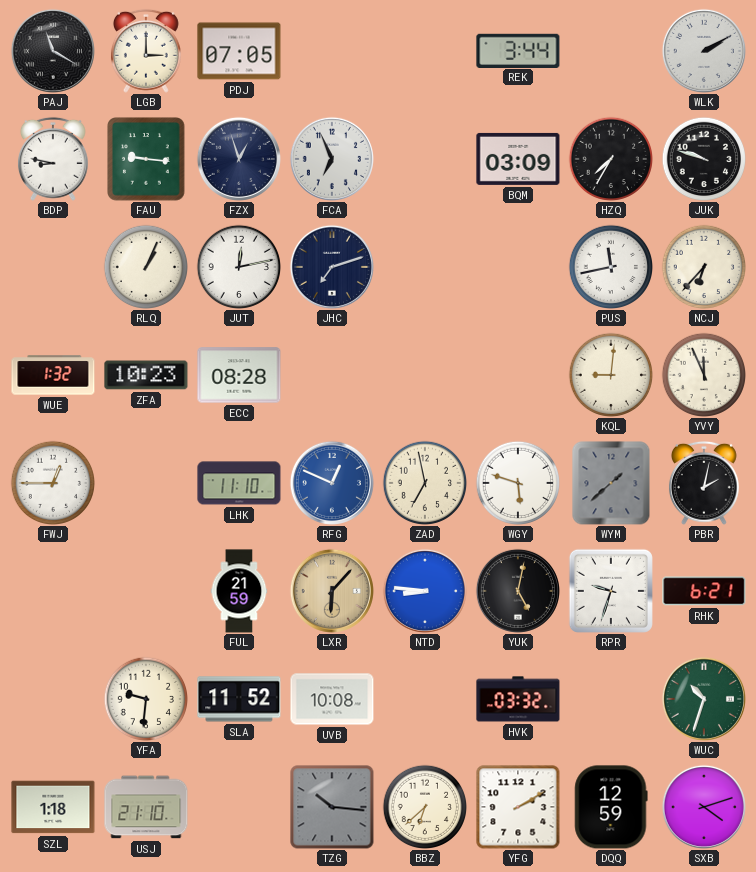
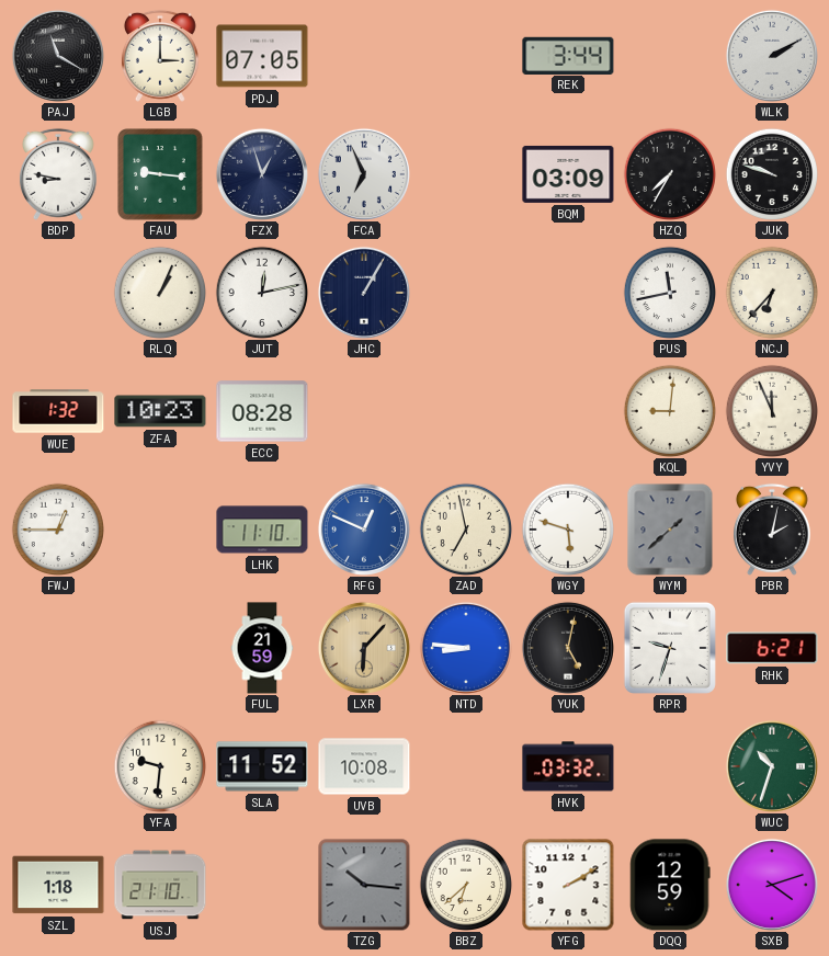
JHC: 7:12 -> 1:05
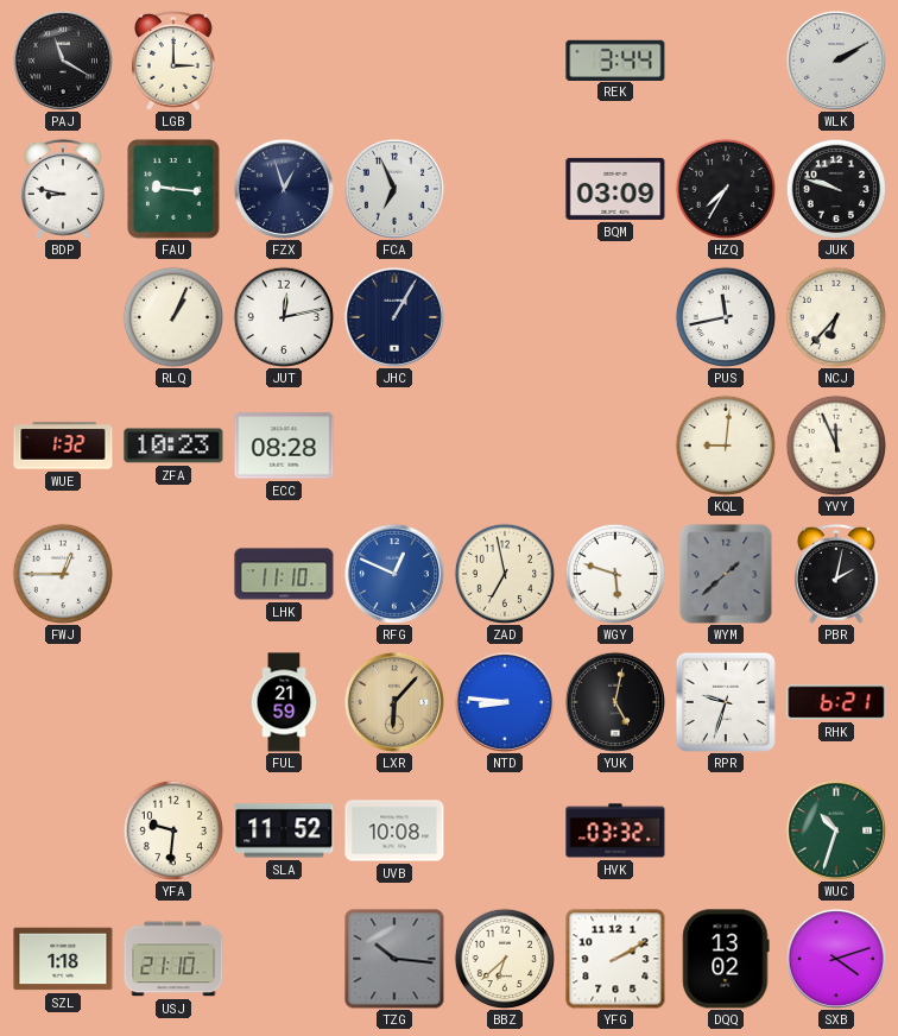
PDJ: 07:05 -> none
DQQ: 12:59 -> 13:02
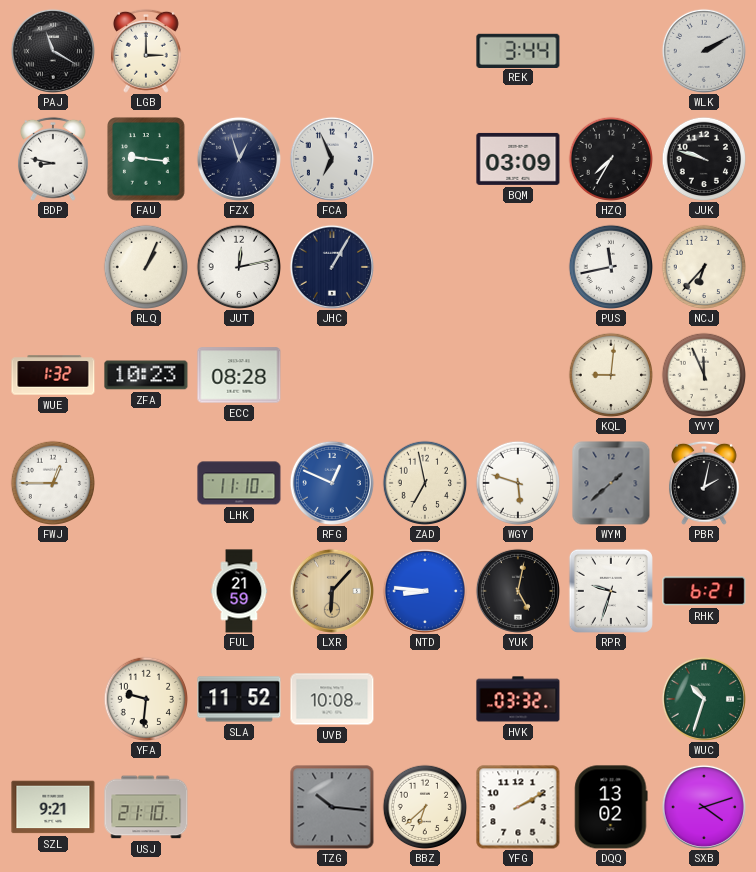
SZL: 1:18 -> 9:21
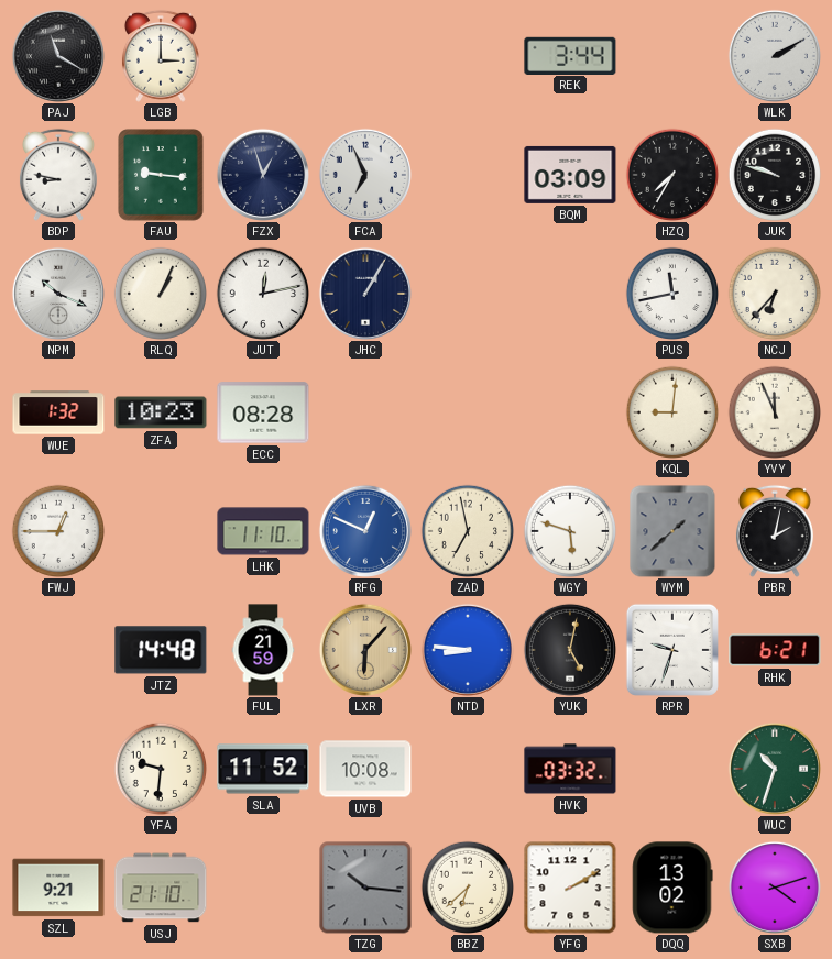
NPM: none -> 10:19
JTZ: none -> 14:48
